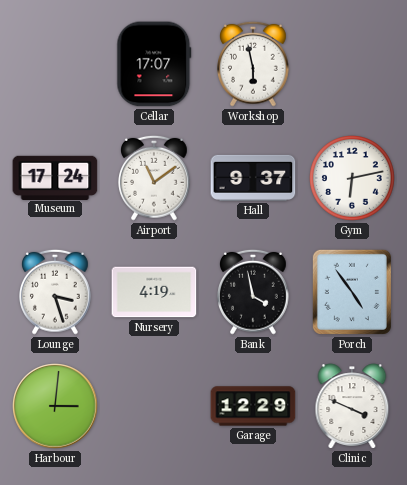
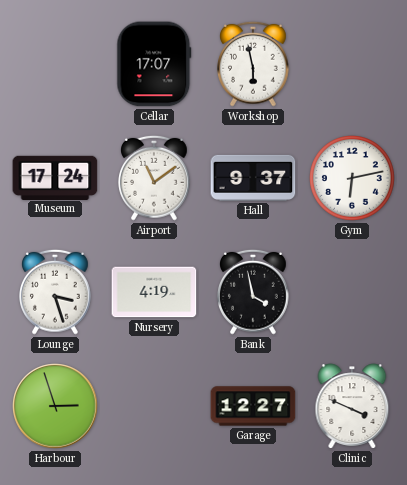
Porch: 4:54 -> none
Harbour: 3:01 -> 2:57
Garage: 12:29 -> 12:27
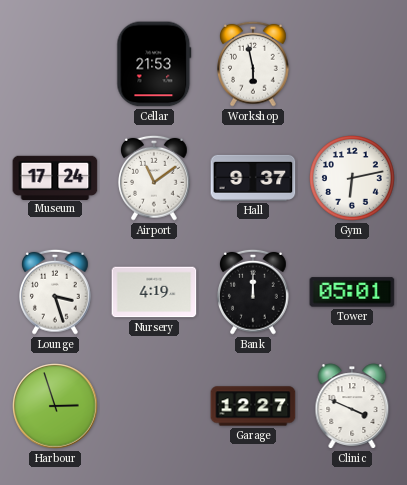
Cellar: 17:07 -> 21:53
Bank: 3:58 -> 12:00
Tower: none -> 05:01
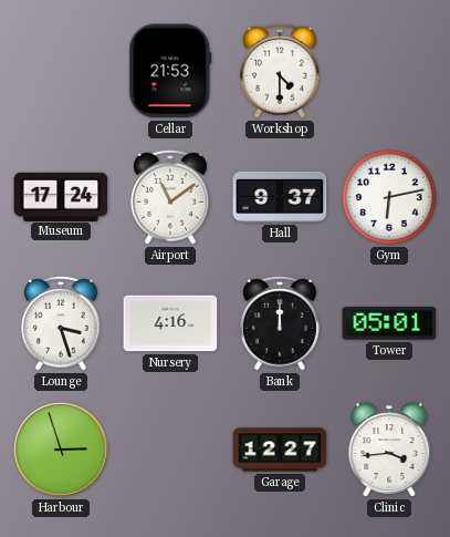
Workshop: 5:58 -> 4:30
Nursery: 4:19 -> 4:16
Clinic: 3:49 -> 3:44
